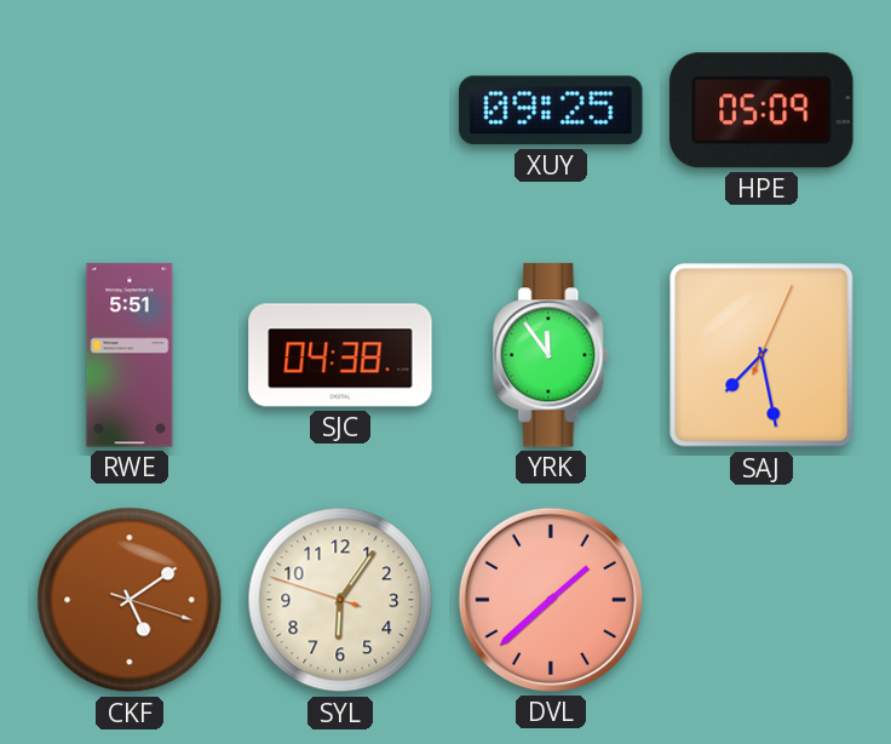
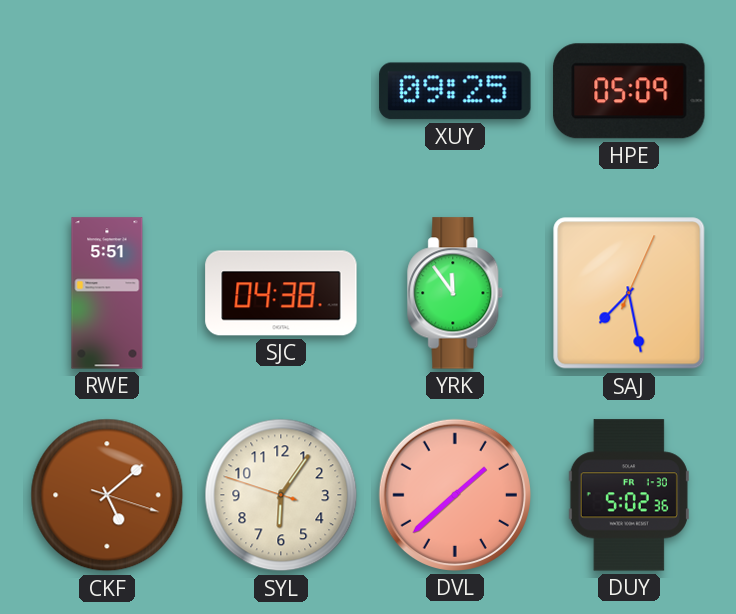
CKF: 5:09 -> 5:08
DUY: none -> 5:02
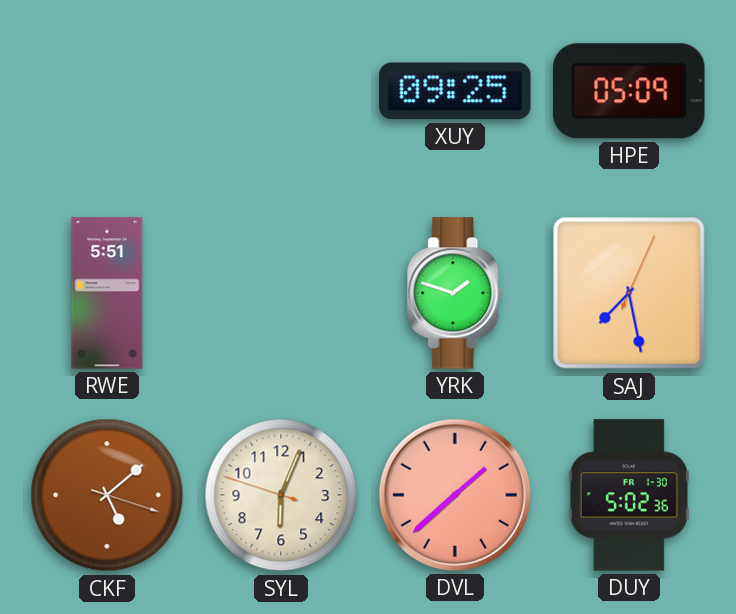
SJC: 04:38 -> none
YRK: 11:54 -> 1:48
SYL: 6:05 -> 6:03
